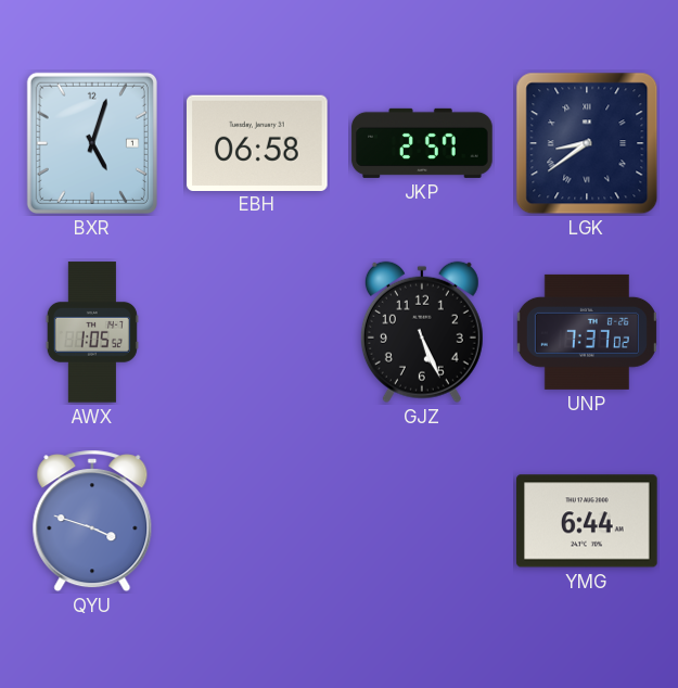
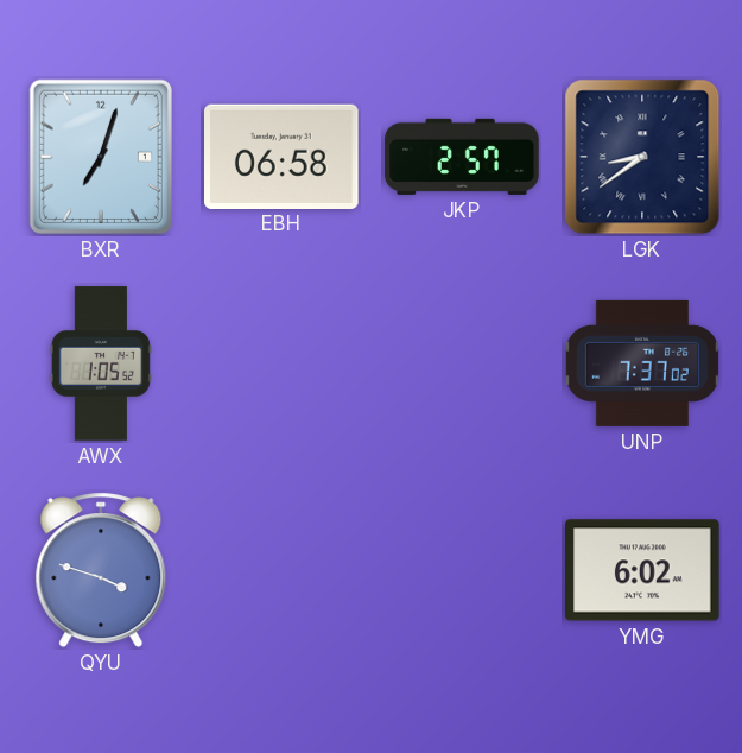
BXR: 5:03 -> 7:03
GJZ: 5:26 -> none
YMG: 6:44 -> 6:02
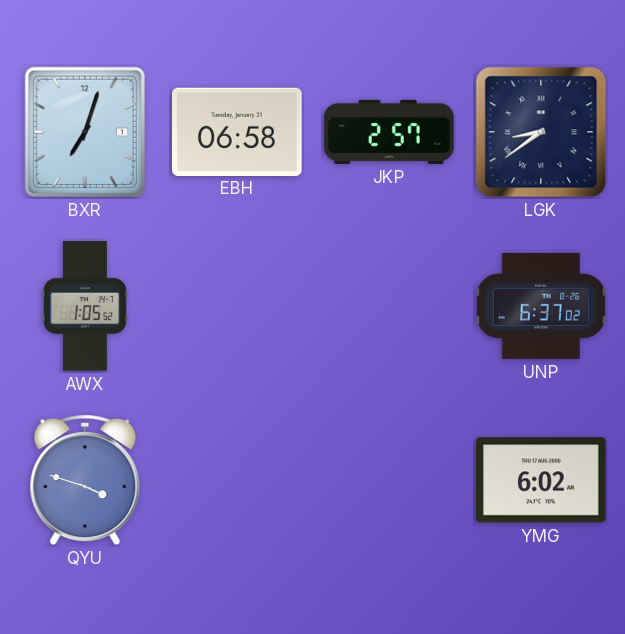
UNP: 7:37 -> 6:37
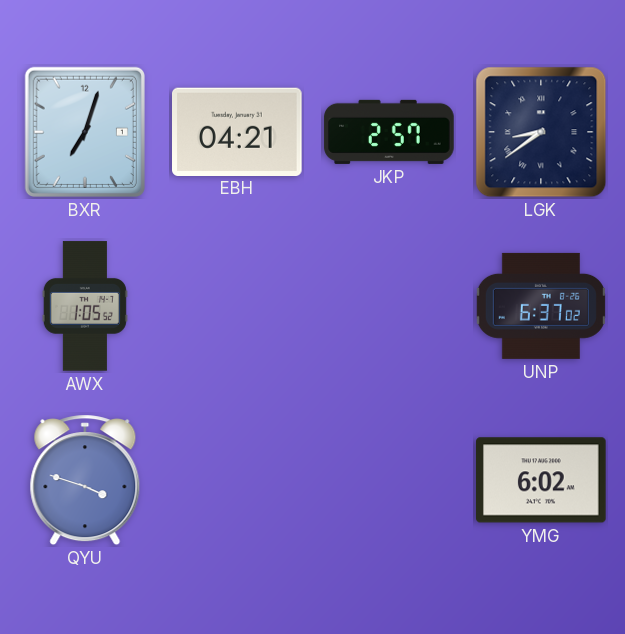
EBH: 06:58 -> 04:21
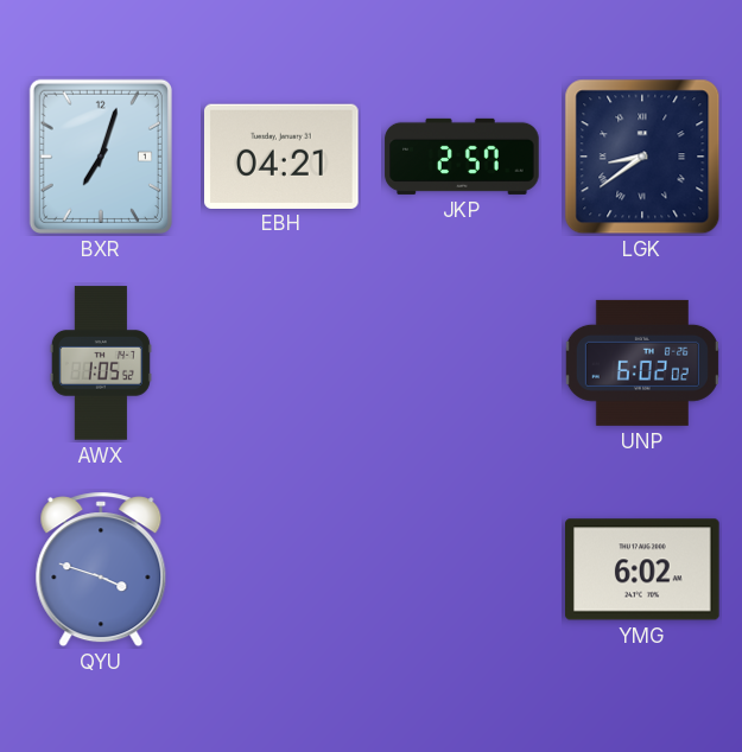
UNP: 6:37 -> 6:02
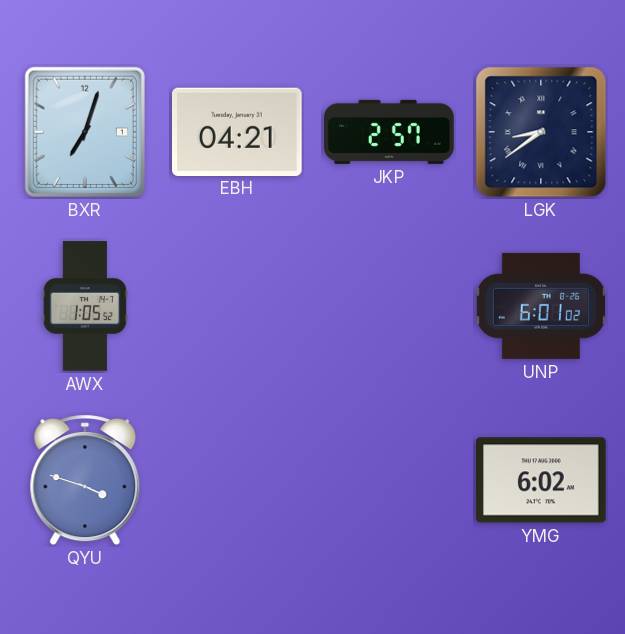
UNP: 6:02 -> 6:01
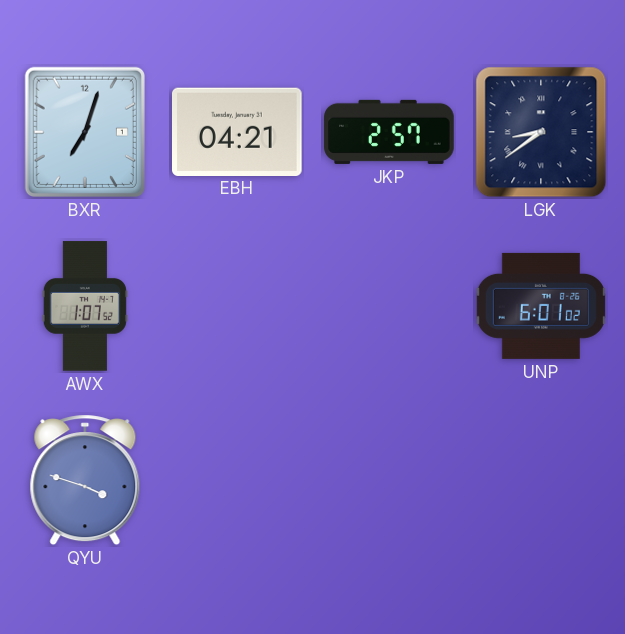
AWX: 1:05 -> 1:07
YMG: 6:02 -> none
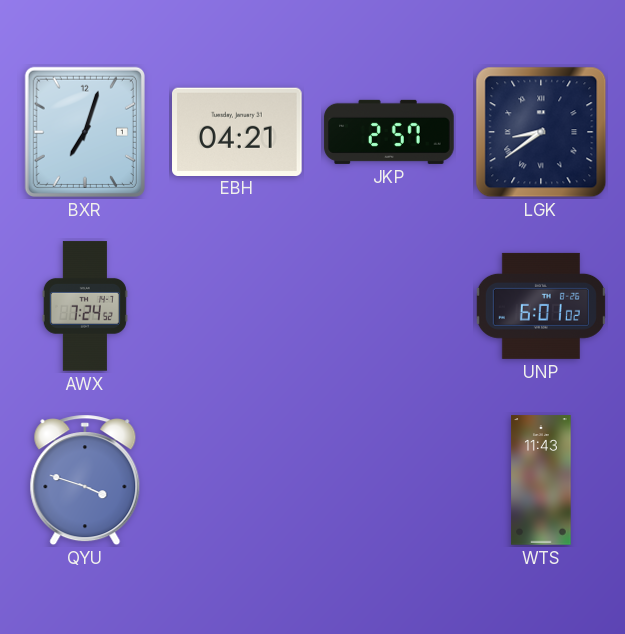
AWX: 1:07 -> 7:24
WTS: none -> 11:43
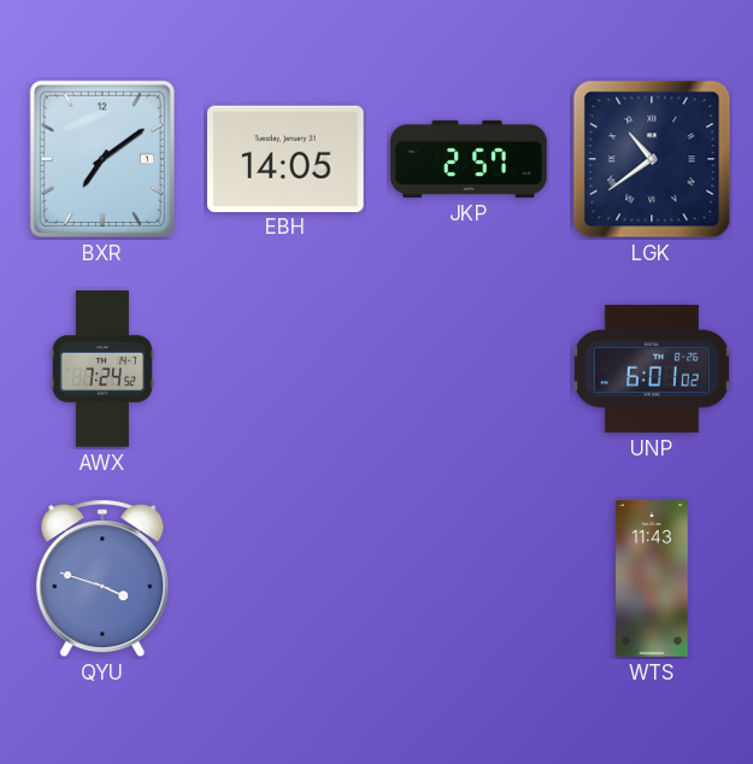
BXR: 7:03 -> 7:09
EBH: 04:21 -> 14:05
LGK: 8:39 -> 10:39
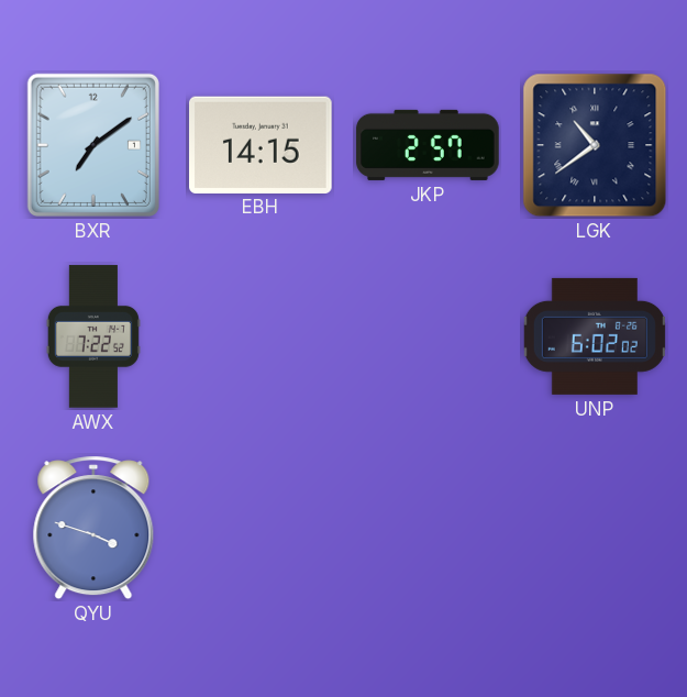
EBH: 14:05 -> 14:15
AWX: 7:24 -> 7:22
UNP: 6:01 -> 6:02
WTS: 11:43 -> none
